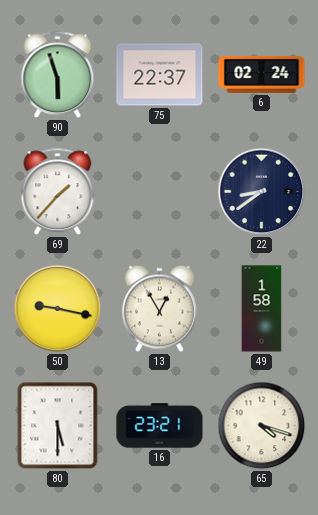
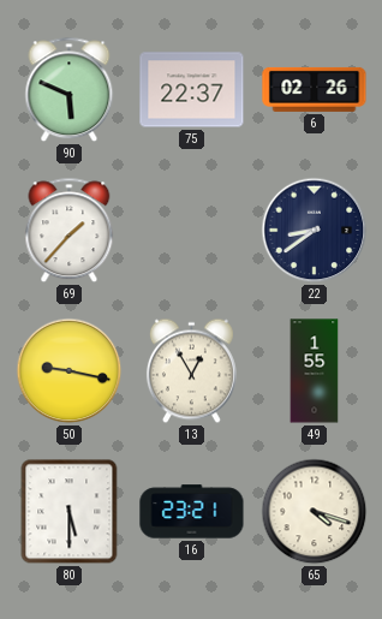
90: 5:57 -> 5:49
6: 02:24 -> 02:26
49: 1:58 -> 1:55
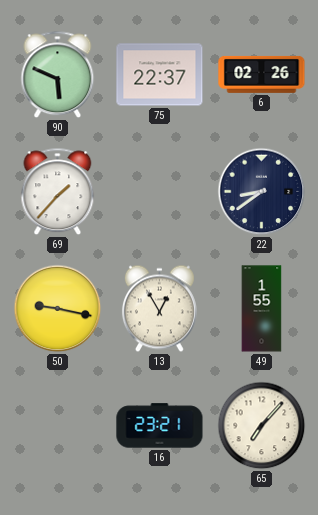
80: 5:30 -> none
65: 4:18 -> 7:07
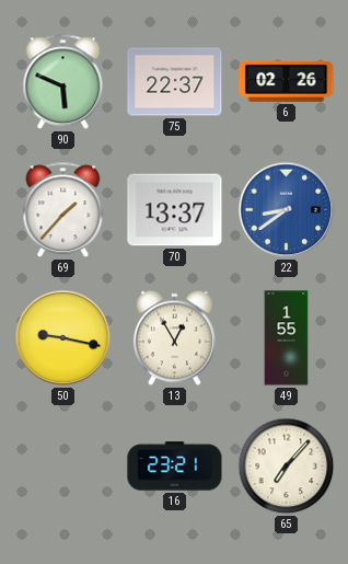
70: none -> 13:37
22 dial: navy -> blue
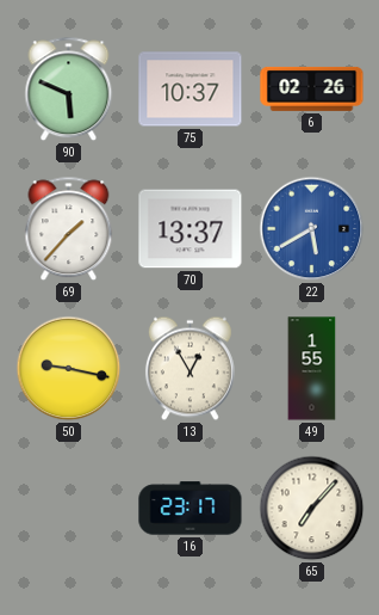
75: 22:37 -> 10:37
22: 8:39 -> 5:40
16: 23:21 -> 23:17
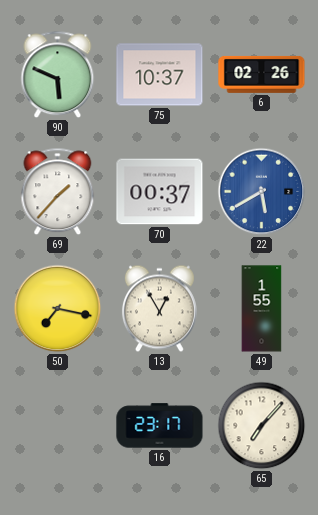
70: 13:37 -> 00:37
50: 9:17 -> 7:17
